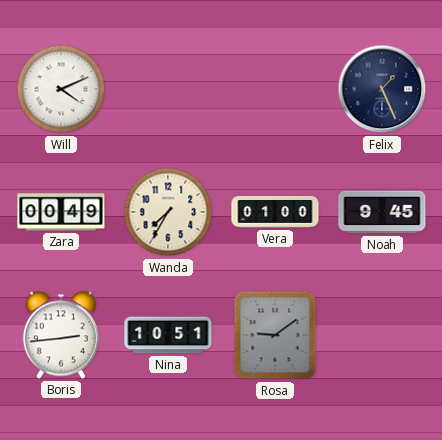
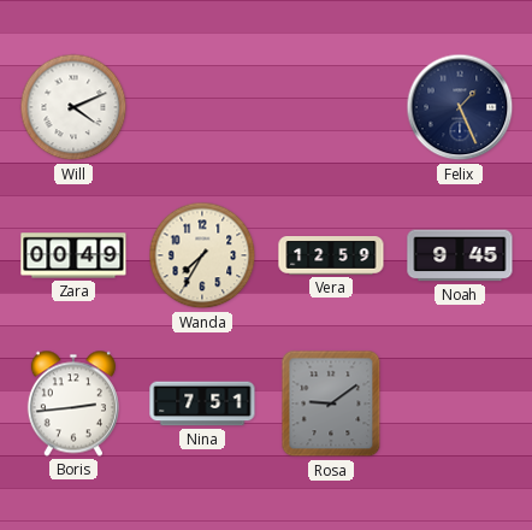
Vera: 01:00 -> 12:59
Nina: 10:51 -> 7:51
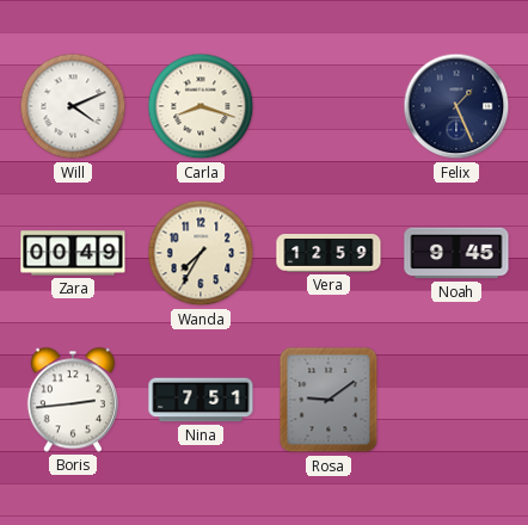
Carla: none -> 8:18
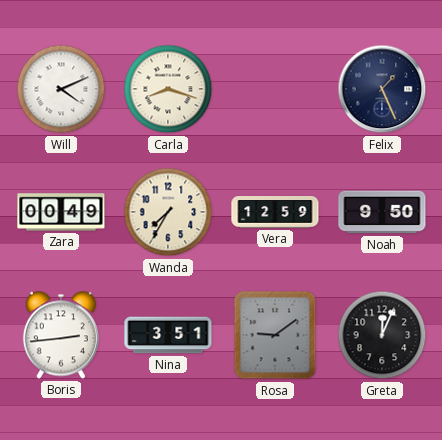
Noah: 9:45 -> 9:50
Nina: 7:51 -> 3:51
Greta: none -> 12:04
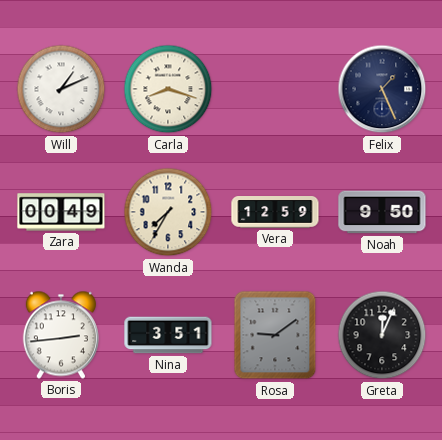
Will: 4:11 -> 1:11
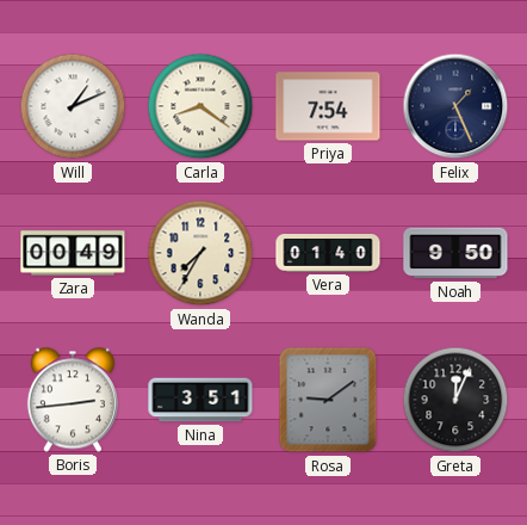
Carla: 8:18 -> 8:21
Priya: none -> 7:54
Vera: 12:59 -> 01:40
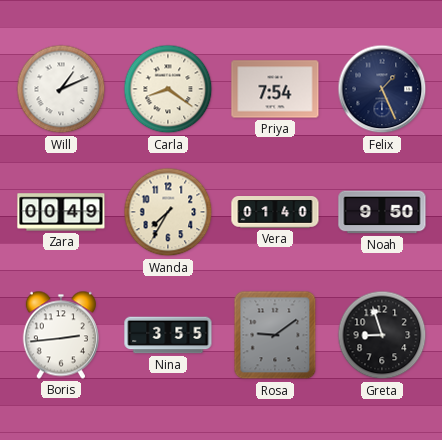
Nina: 3:51 -> 3:55
Greta: 12:04 -> 8:57
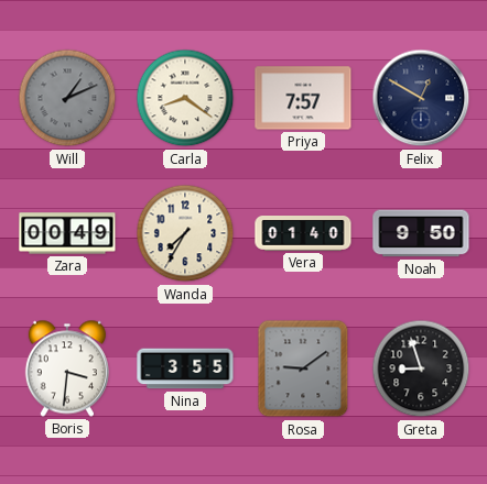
Will dial: white -> grey
Priya: 7:54 -> 7:57
Felix: 1:26 -> 12:50
Boris: 2:44 -> 3:31
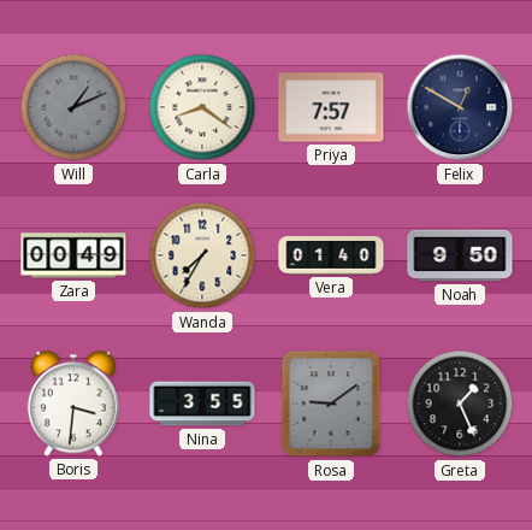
Greta: 8:57 -> 1:26
